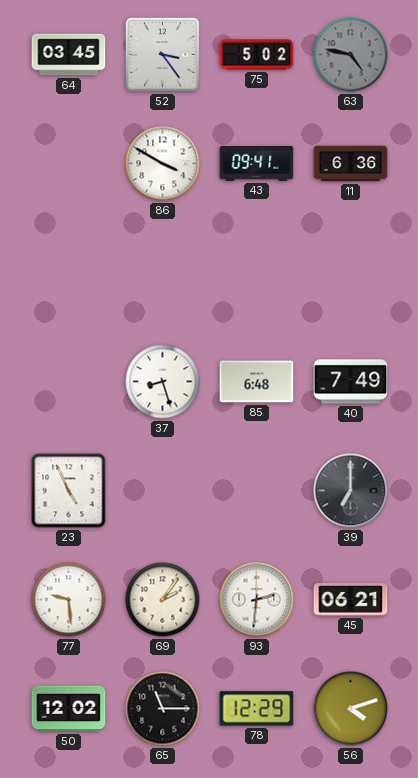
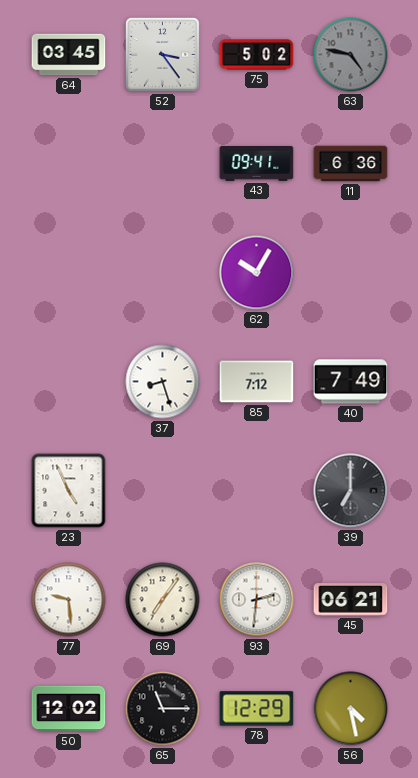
86: 3:50 -> none
62: none -> 10:05
85: 6:48 -> 7:12
69: 2:06 -> 7:06
56: 4:12 -> 4:28
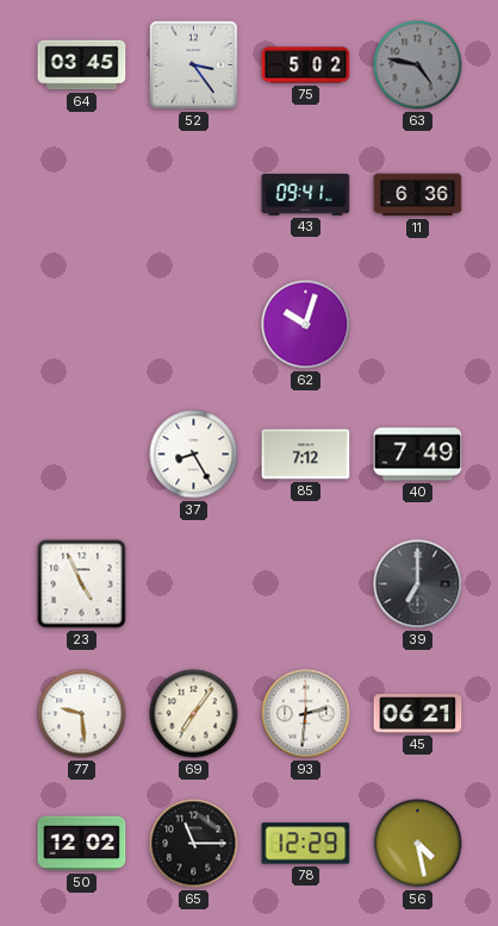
62: 10:05 -> 10:03
37: 8:27 -> 8:25
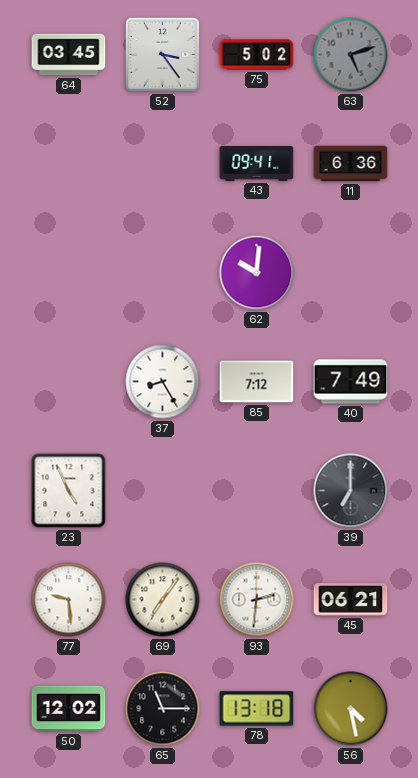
63: 4:47 -> 5:12
62: 10:03 -> 10:01
78: 12:29 -> 13:18
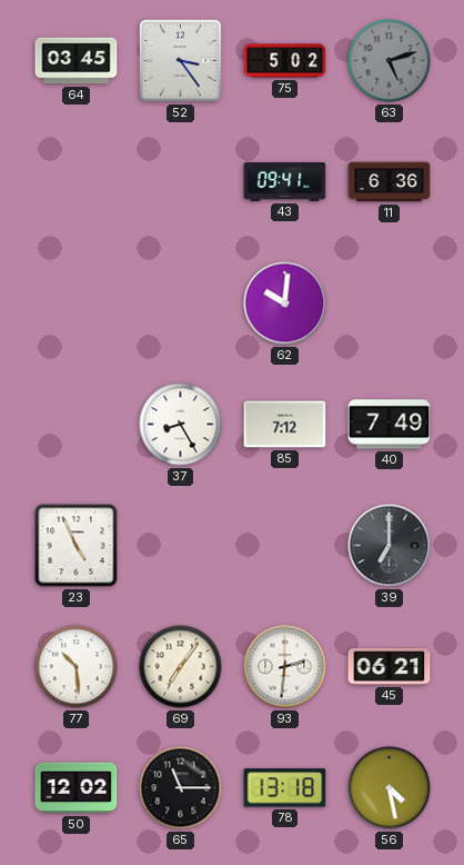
77: 9:29 -> 10:29
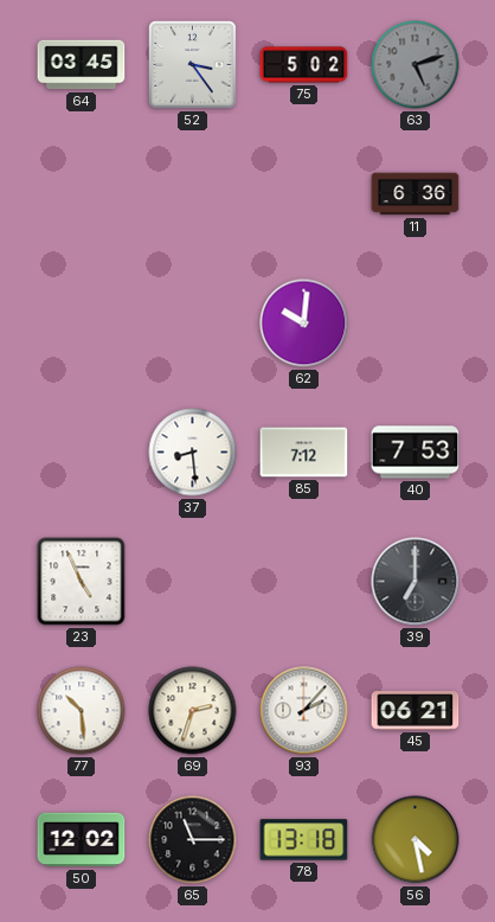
43: 09:41 -> none
37: 8:25 -> 8:29
40: 7:49 -> 7:53
69: 7:06 -> 2:33
93: 2:31 -> 2:07
